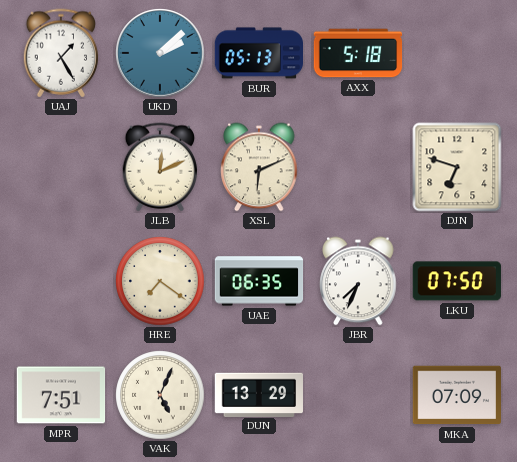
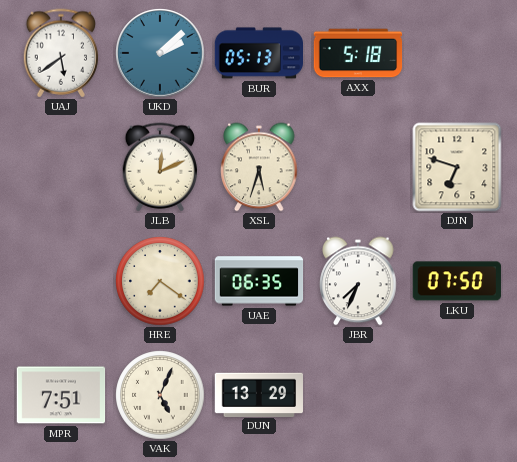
UAJ: 1:25 -> 5:39
XSL: 6:11 -> 5:33
MKA: 07:09 -> none
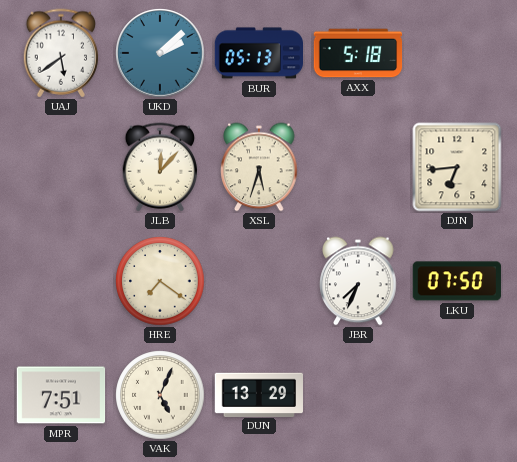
JLB: 12:11 -> 12:07
DJN: 6:48 -> 6:44
UAE: 06:35 -> none
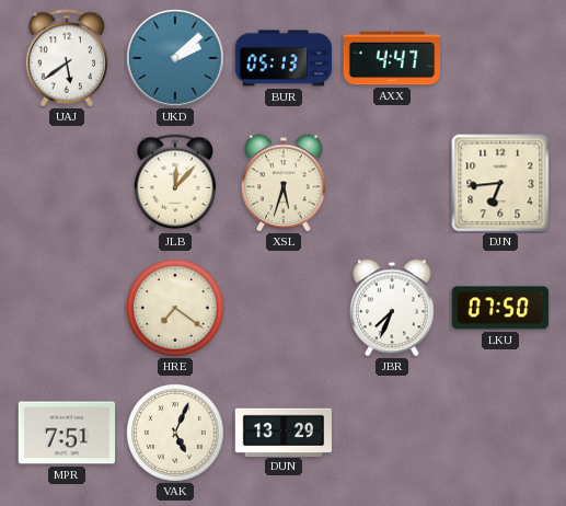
AXX: 5:18 -> 4:47
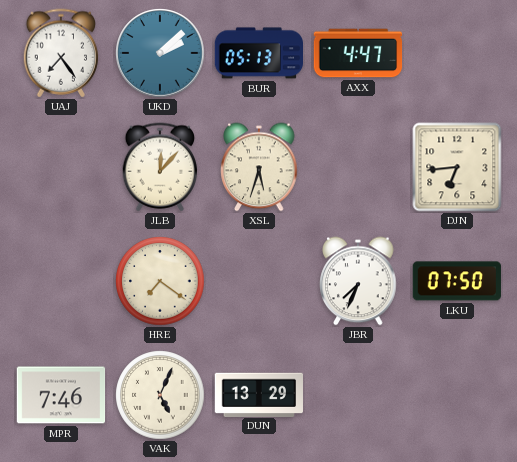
UAJ: 5:39 -> 7:24
MPR: 7:51 -> 7:46
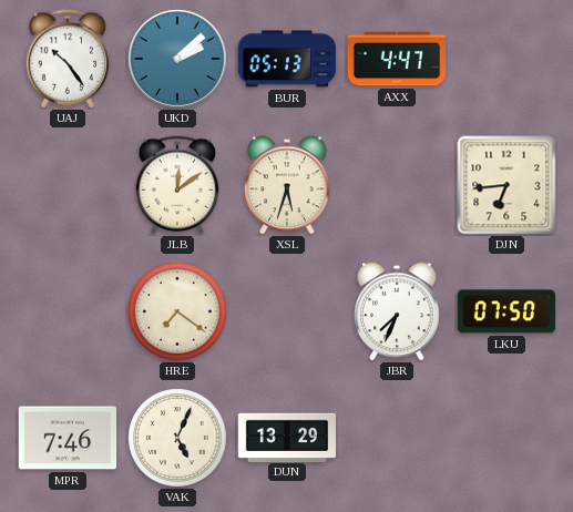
UAJ: 7:24 -> 10:24
JLB: 12:07 -> 12:09
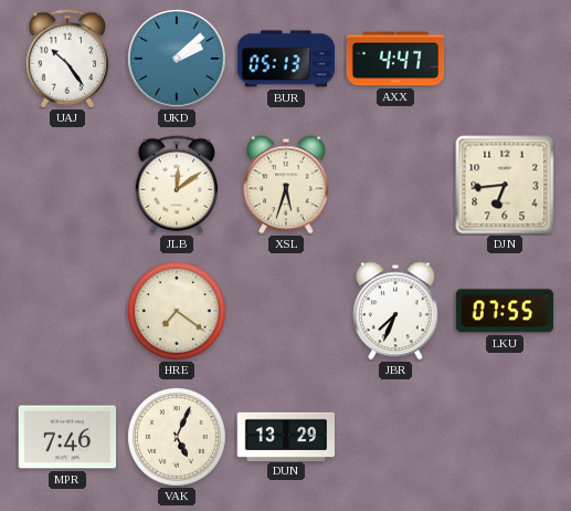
LKU: 07:50 -> 07:55
